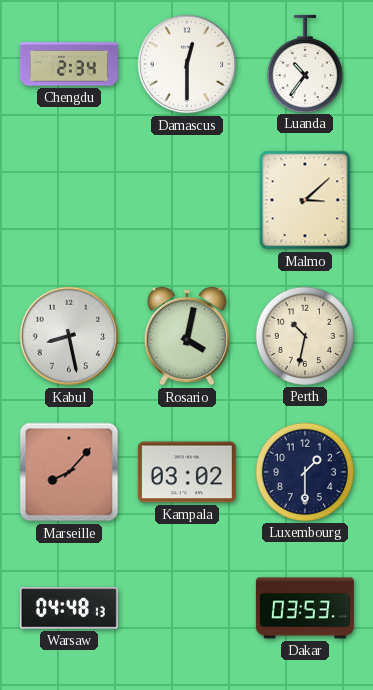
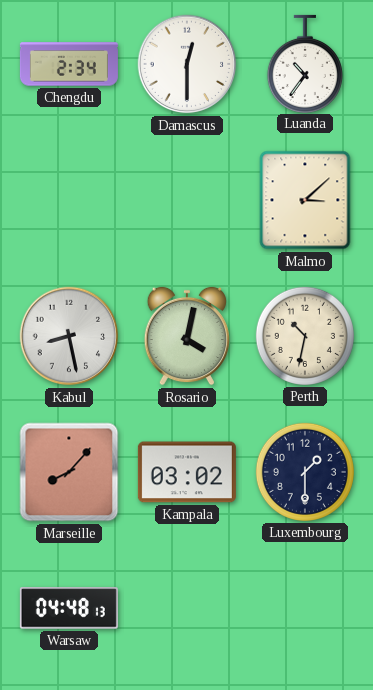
Dakar: 03:53 -> none
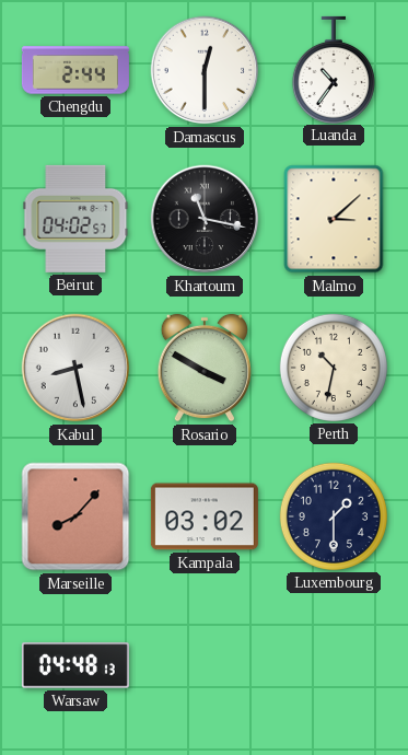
Chengdu: 2:34 -> 2:44
Beirut: none -> 04:02
Khartoum: none -> 11:17
Rosario: 4:02 -> 3:50
